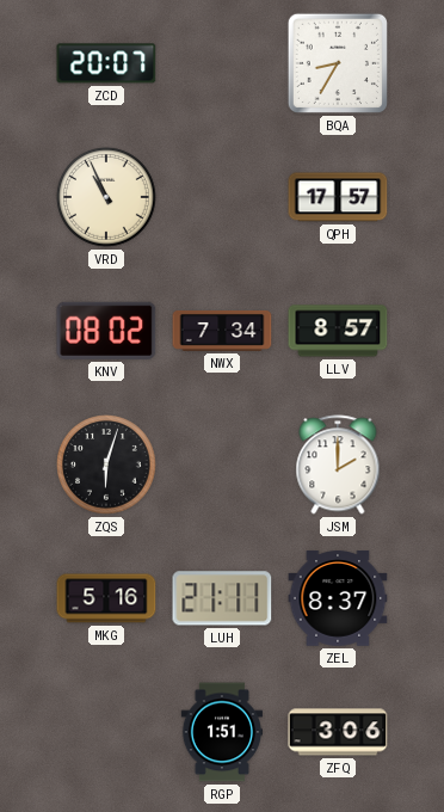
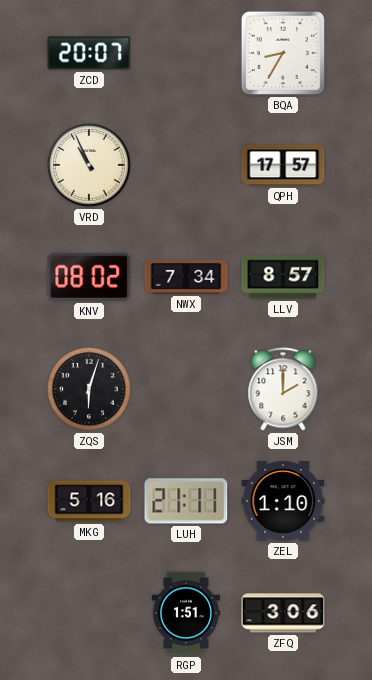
ZEL: 8:37 -> 1:10
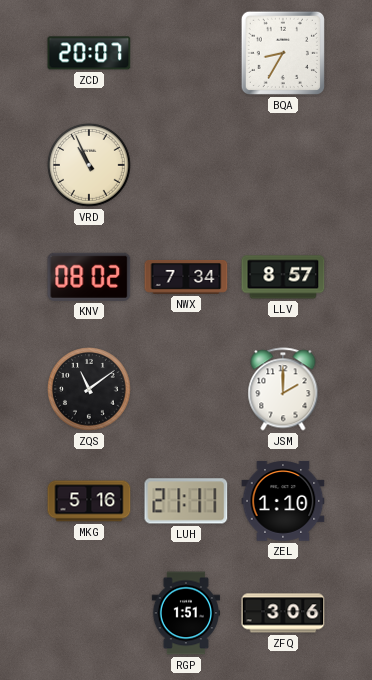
QPH: 17:57 -> none
ZQS: 6:03 -> 11:09
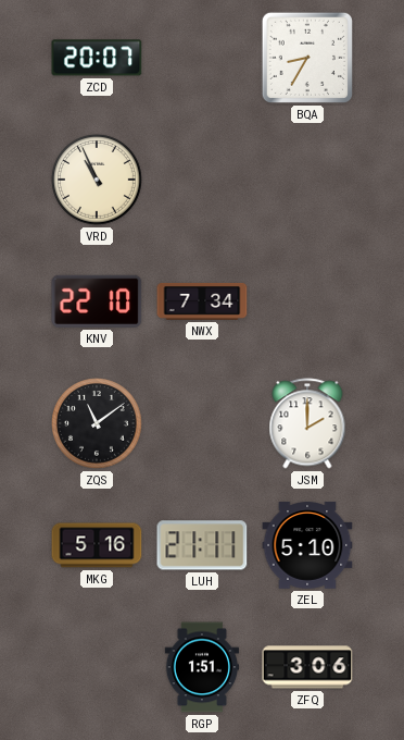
KNV: 08:02 -> 22:10
LLV: 8:57 -> none
ZEL: 1:10 -> 5:10
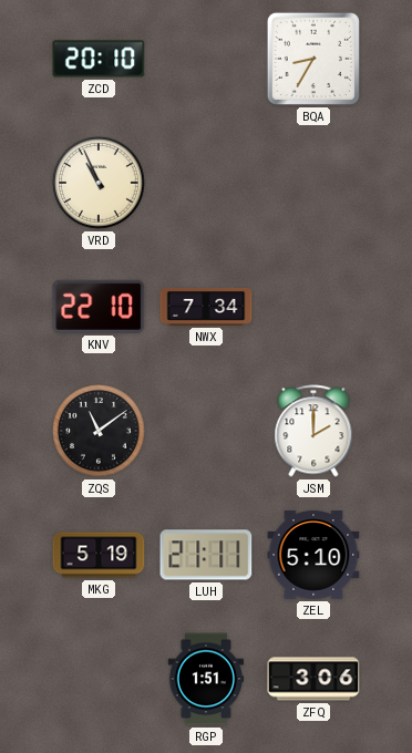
ZCD: 20:07 -> 20:10
MKG: 5:16 -> 5:19
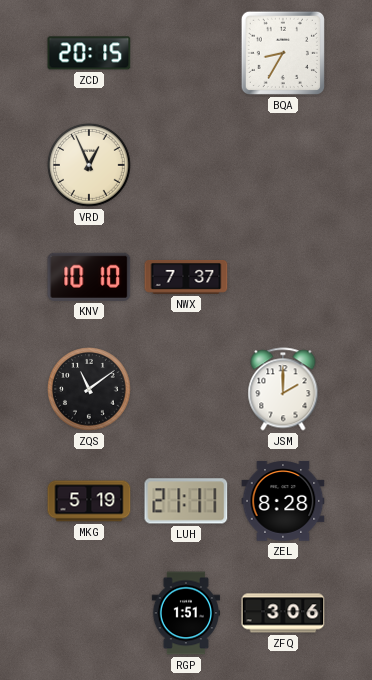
ZCD: 20:10 -> 20:15
VRD: 10:56 -> 12:56
KNV: 22:10 -> 10:10
NWX: 7:34 -> 7:37
ZEL: 5:10 -> 8:28
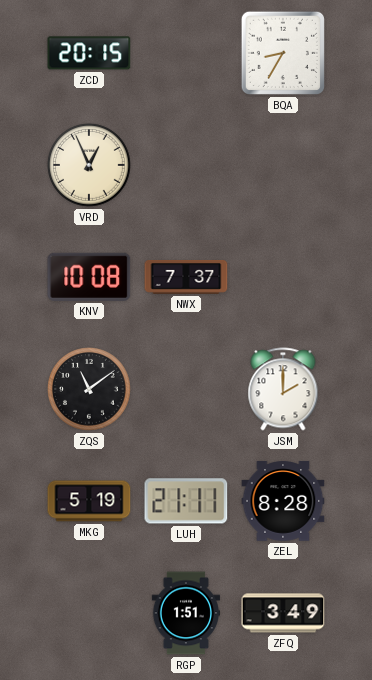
KNV: 10:10 -> 10:08
ZFQ: 3:06 -> 3:49
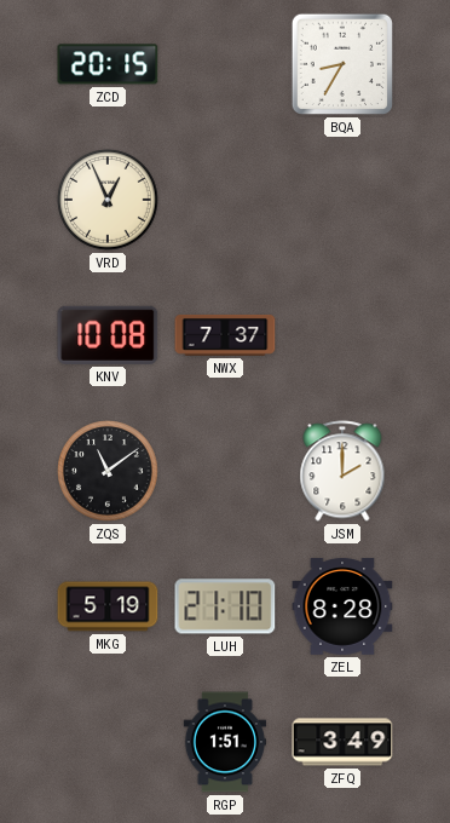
LUH: 21:11 -> 21:10
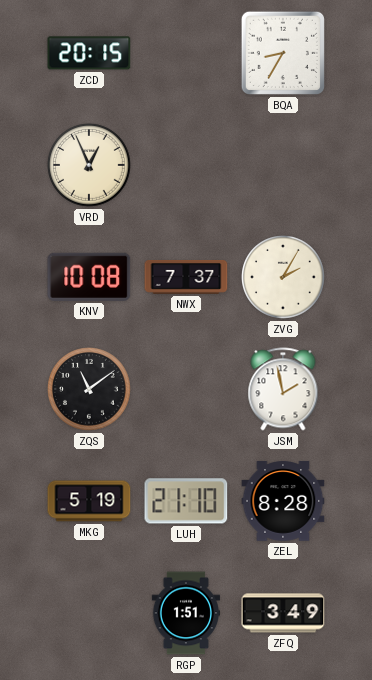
ZVG: none -> 2:05
JSM: 2:00 -> 1:58
